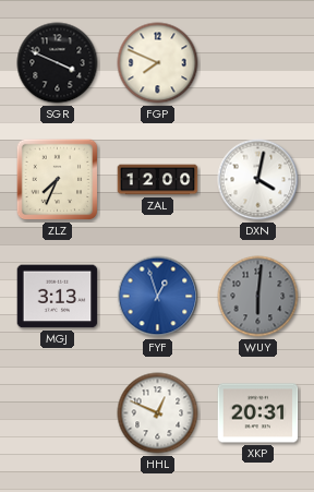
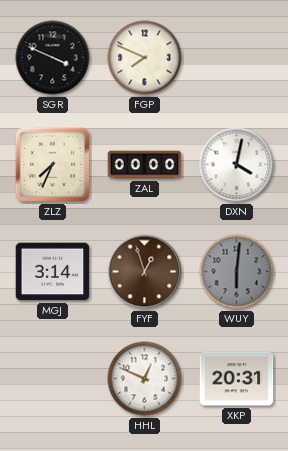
ZAL: 12:00 -> 00:00
MGJ: 3:13 -> 3:14
FYF dial: blue -> brown
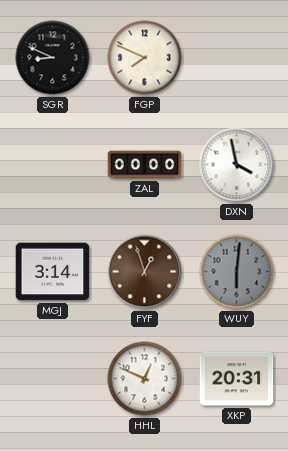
SGR: 3:49 -> 8:49
ZLZ: 7:34 -> none
DXN: 4:02 -> 3:58
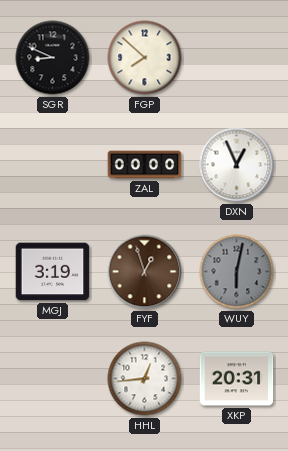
FGP: 7:49 -> 7:52
DXN: 3:58 -> 12:56
MGJ: 3:14 -> 3:19
WUY: 6:01 -> 6:02
HHL: 12:49 -> 12:44
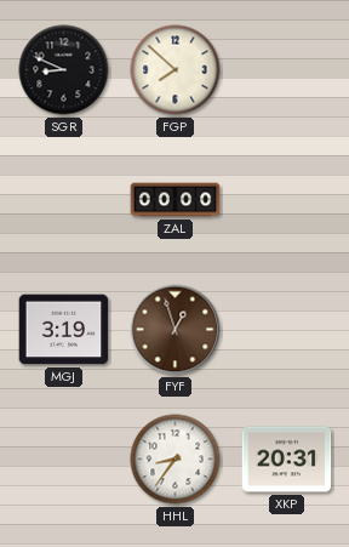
DXN: 12:56 -> none
WUY: 6:02 -> none
HHL: 12:44 -> 8:36
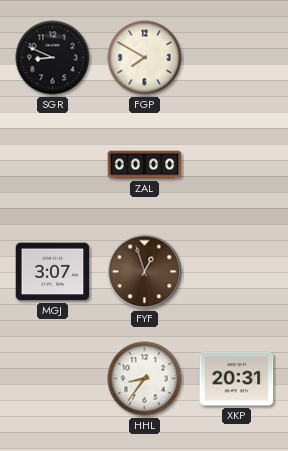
FGP: 7:52 -> 7:50
MGJ: 3:19 -> 3:07
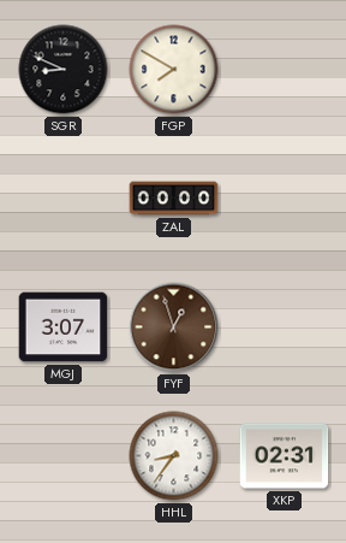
XKP: 20:31 -> 02:31
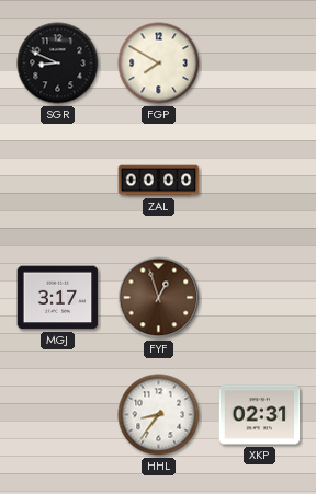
MGJ: 3:07 -> 3:17
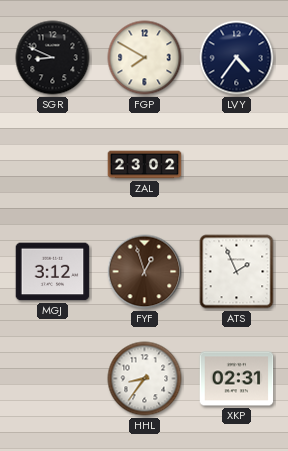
LVY: none -> 4:36
ZAL: 00:00 -> 23:02
MGJ: 3:17 -> 3:12
ATS: none -> 1:56
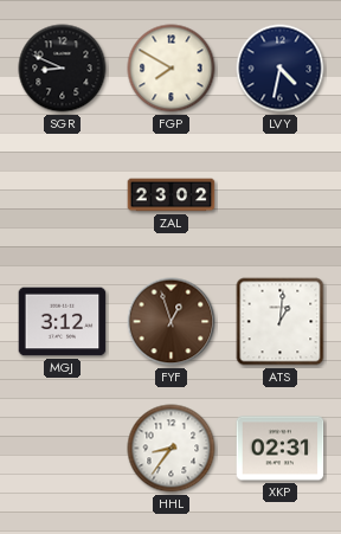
LVY: 4:36 -> 4:32
ATS: 1:56 -> 1:01
